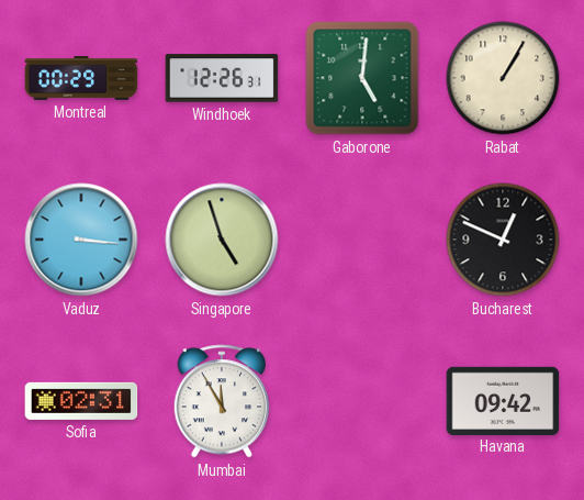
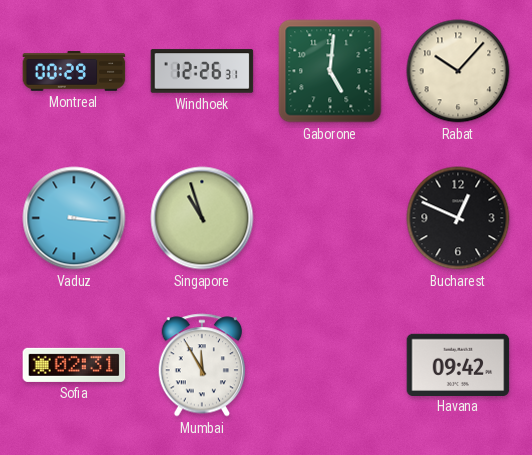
Rabat: 1:05 -> 10:07
Singapore: 4:57 -> 10:57
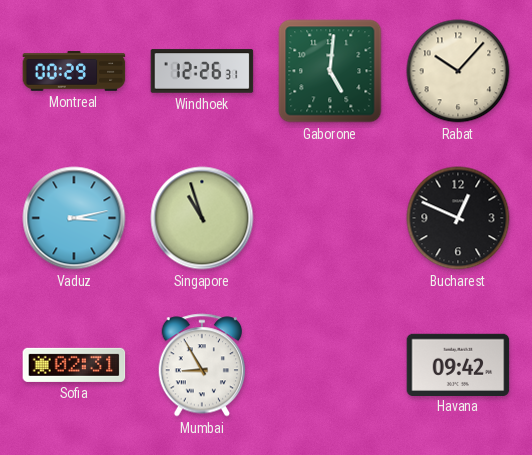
Vaduz: 3:16 -> 3:13
Mumbai: 11:55 -> 8:55
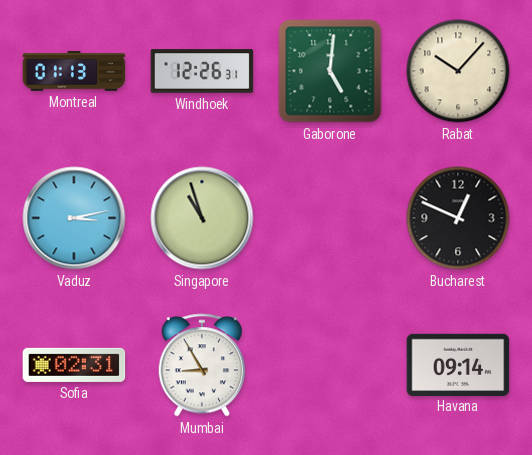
Montreal: 00:29 -> 01:13
Havana: 09:42 -> 09:14
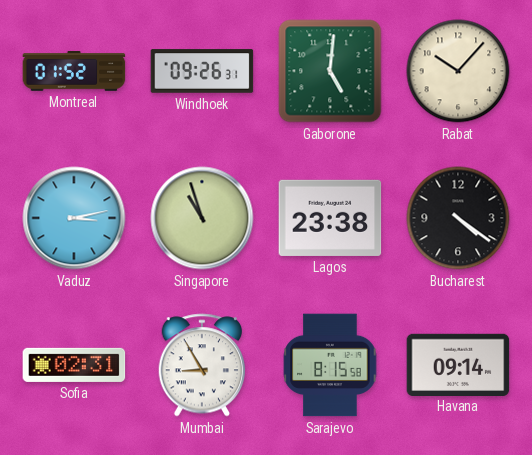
Montreal: 01:13 -> 01:52
Windhoek: 12:26 -> 09:26
Lagos: none -> 23:38
Bucharest: 12:49 -> 4:21
Sarajevo: none -> 8:15
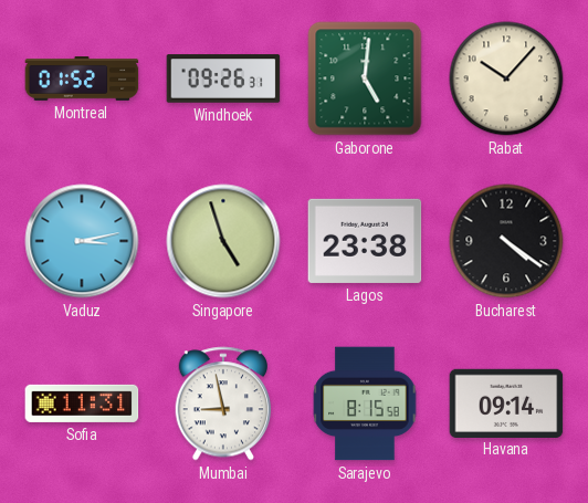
Singapore: 10:57 -> 4:57
Sofia: 02:31 -> 11:31
Mumbai: 8:55 -> 8:58
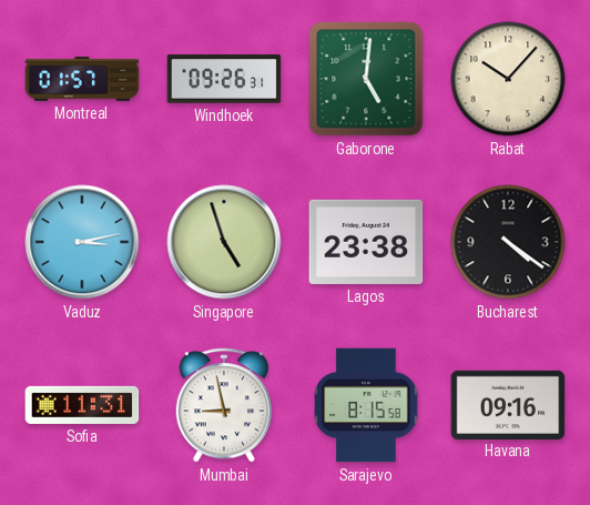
Montreal: 01:52 -> 01:57
Havana: 09:14 -> 09:16
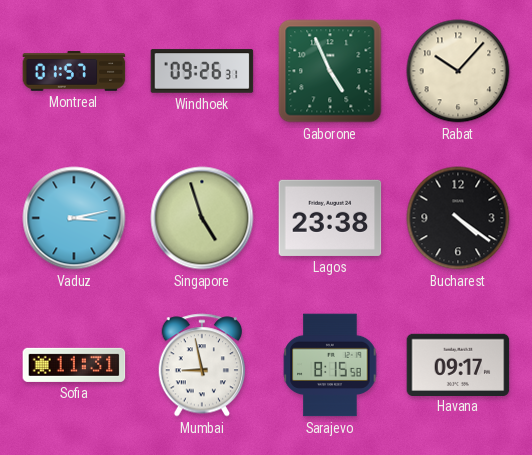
Gaborone: 5:01 -> 4:56
Havana: 09:16 -> 09:17
